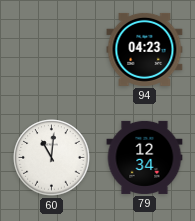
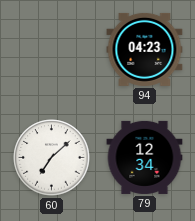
60: 11:01 -> 7:08
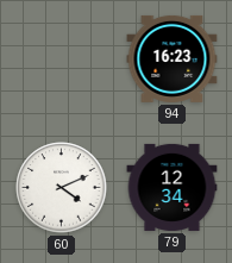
94: 04:23 -> 16:23
60: 7:08 -> 4:11
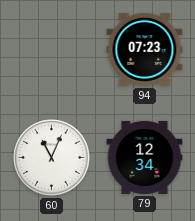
94: 16:23 -> 07:23
60: 4:11 -> 11:04
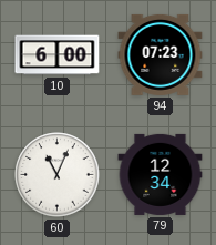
10: none -> 6:00
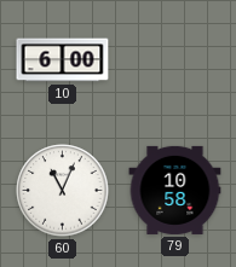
94: 07:23 -> none
79: 12:34 -> 10:58
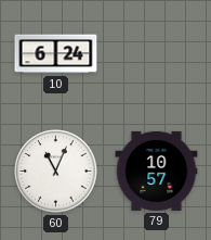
10: 6:00 -> 6:24
79: 10:58 -> 10:57
